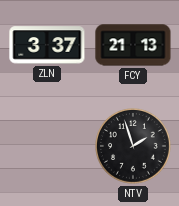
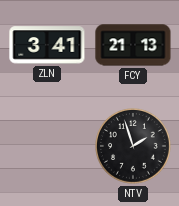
ZLN: 3:37 -> 3:41
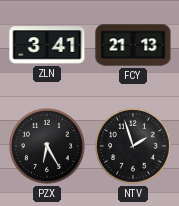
PZX: none -> 6:25
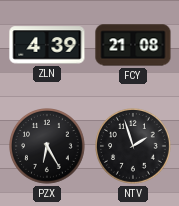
ZLN: 3:41 -> 4:39
FCY: 21:13 -> 21:08
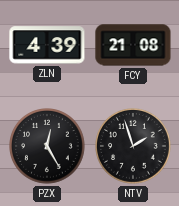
PZX: 6:25 -> 12:25
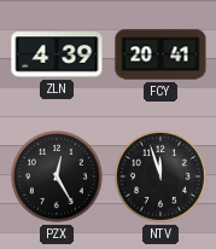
FCY: 21:08 -> 20:41
NTV: 1:57 -> 11:57
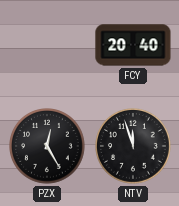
ZLN: 4:39 -> none
FCY: 20:41 -> 20:40
